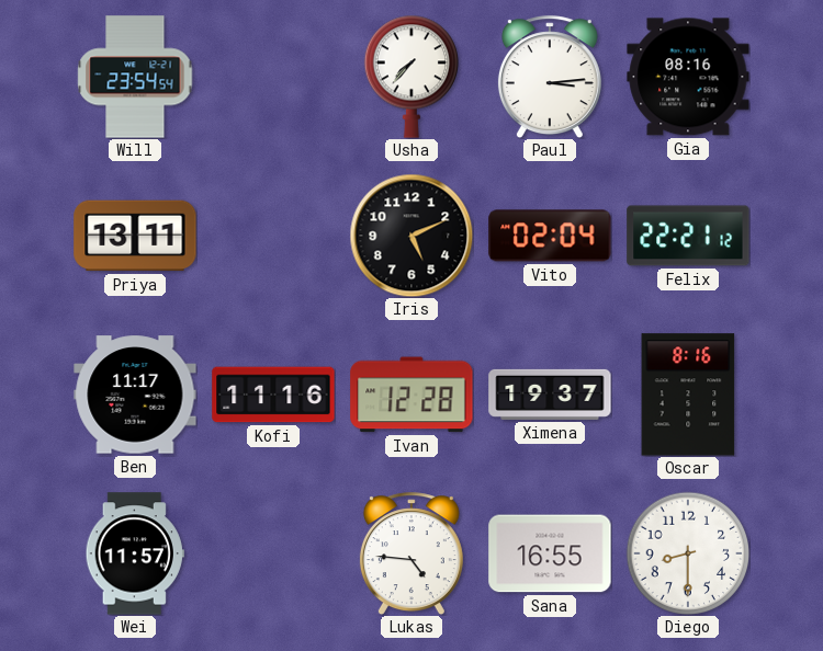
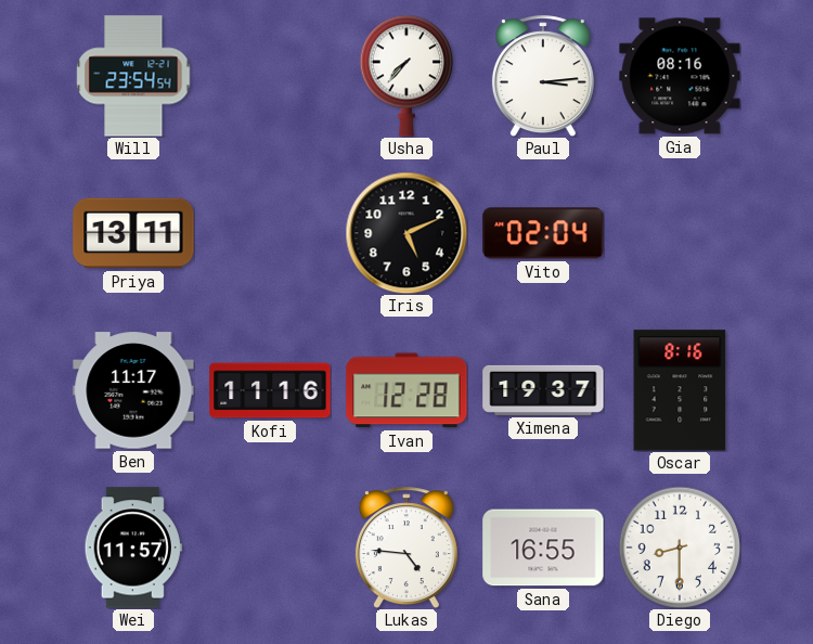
Felix: 22:21 -> none
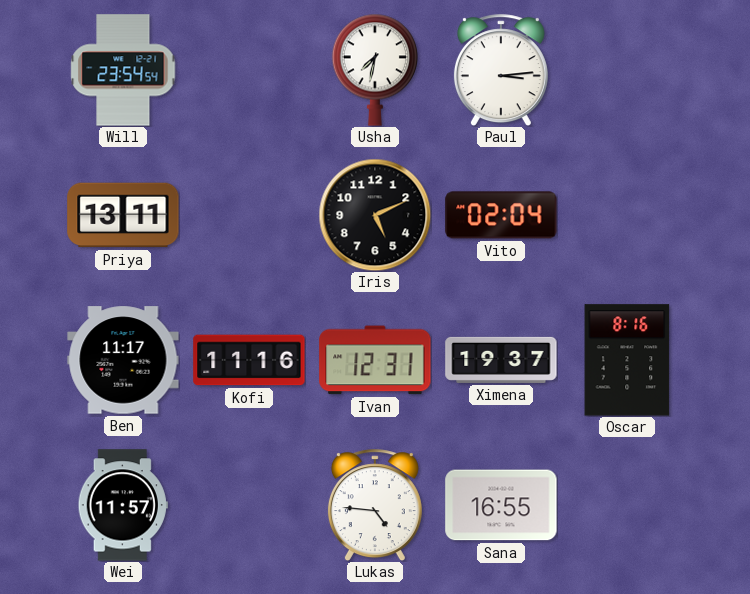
Usha: 7:37 -> 7:32
Gia: 08:16 -> none
Ivan: 12:28 -> 12:31
Diego: 8:30 -> none
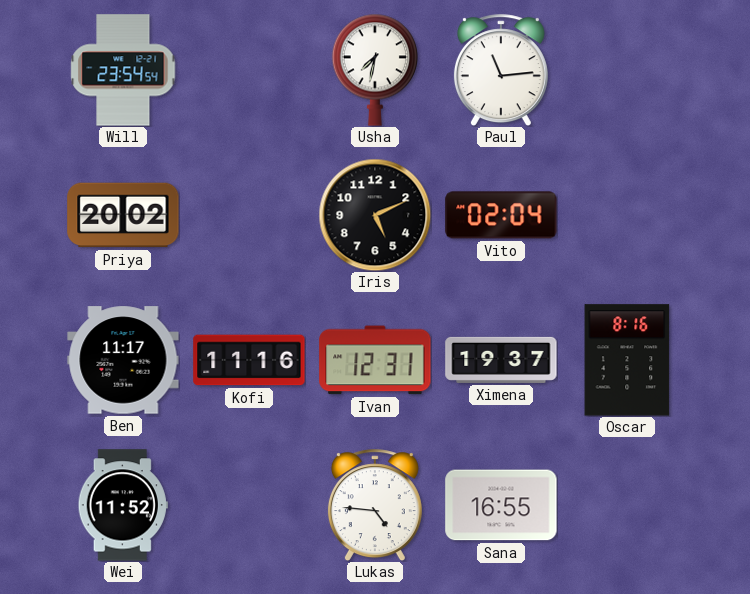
Paul: 3:14 -> 11:14
Priya: 13:11 -> 20:02
Wei: 11:57 -> 11:52
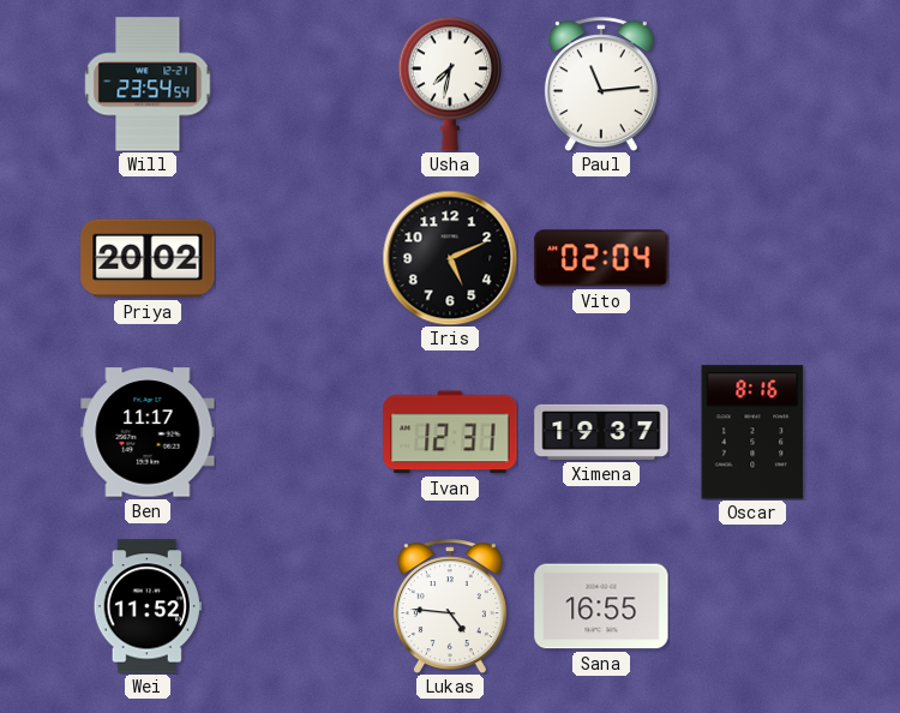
Kofi: 11:16 -> none
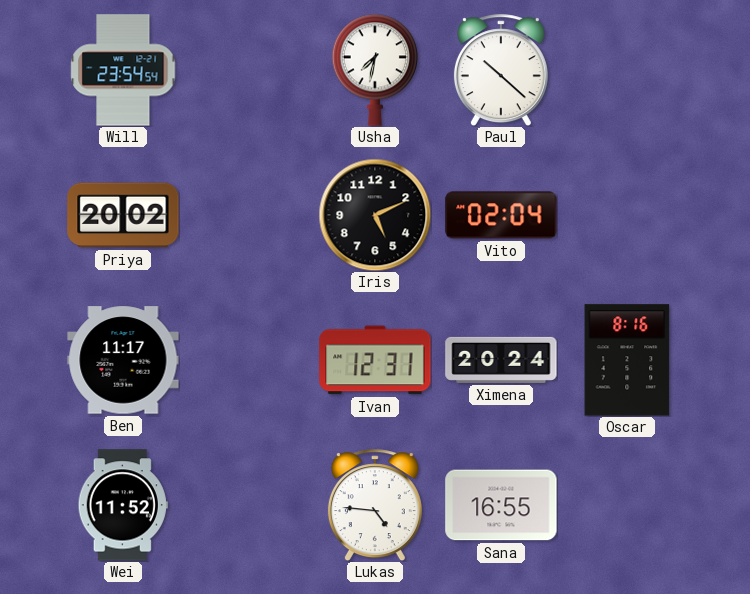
Paul: 11:14 -> 10:22
Ximena: 19:37 -> 20:24
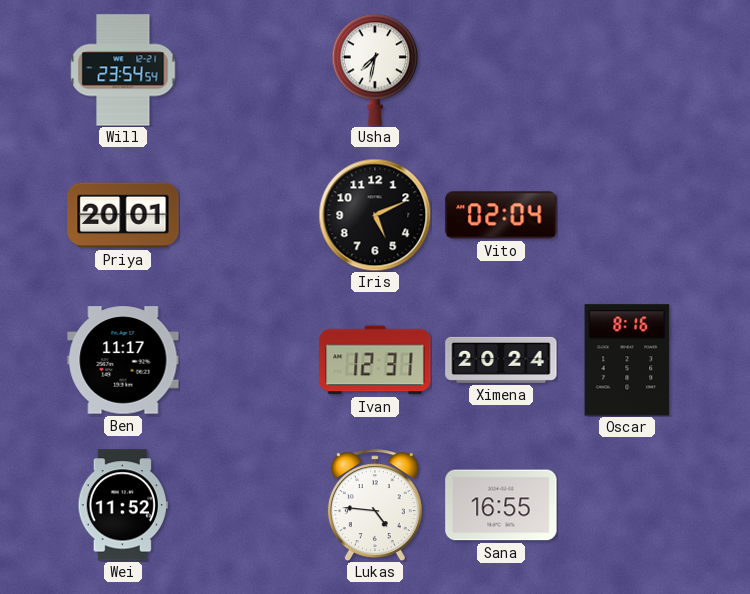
Paul: 10:22 -> none
Priya: 20:02 -> 20:01
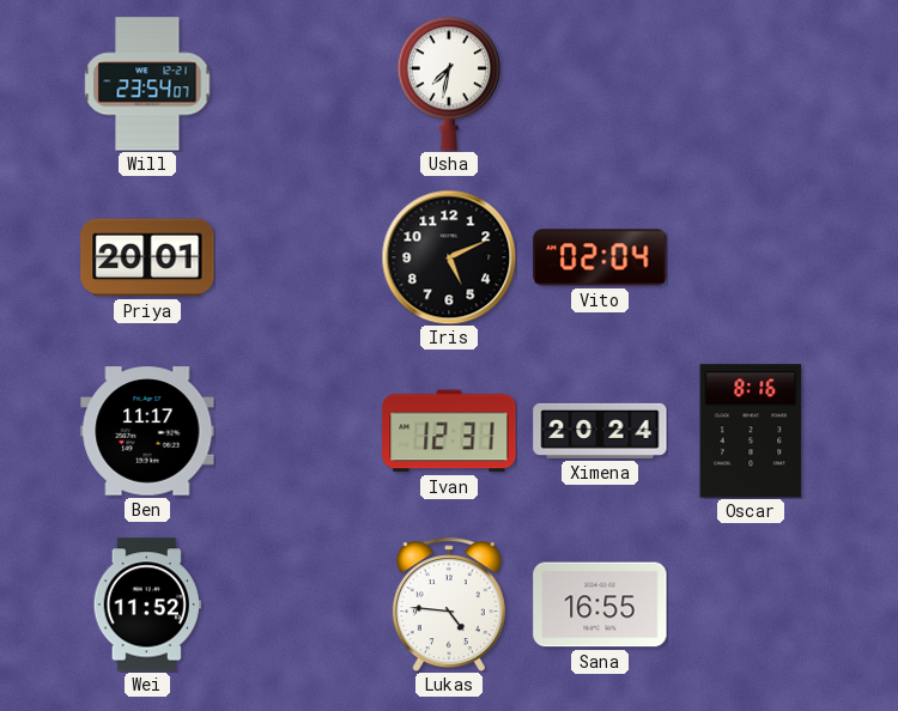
Will: 23:54:54 -> 23:54:07
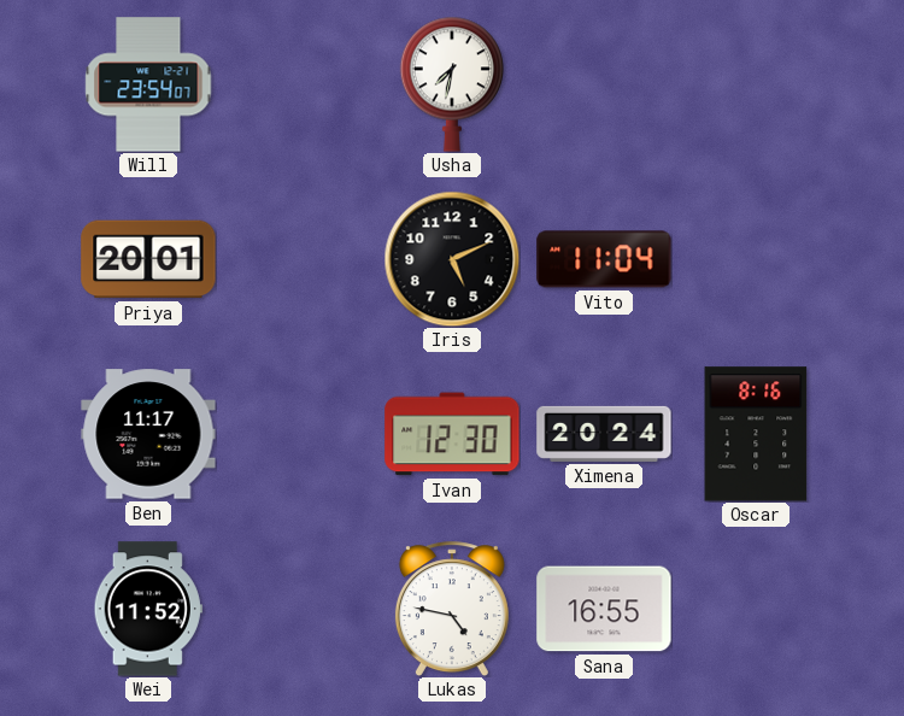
Vito: 02:04 -> 11:04
Ivan: 12:31 -> 12:30
Lukas: 4:46 -> 4:47
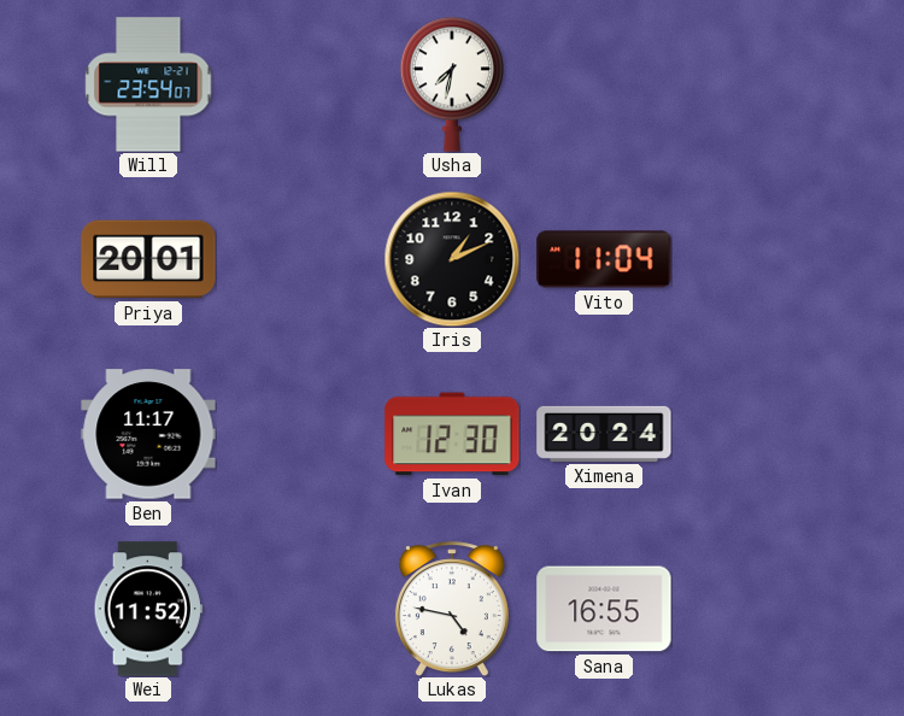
Iris: 5:11 -> 1:11
Oscar: 8:16 -> none
